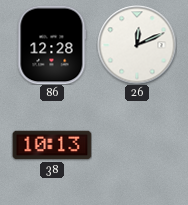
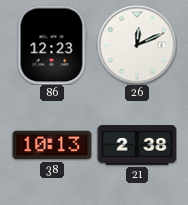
86: 12:28 -> 12:23
21: none -> 2:38
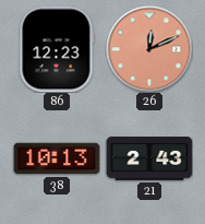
26 dial: white -> salmon
21: 2:38 -> 2:43
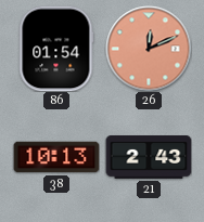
86: 12:23 -> 01:54
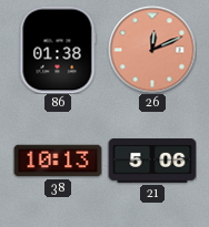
86: 01:54 -> 01:38
21: 2:43 -> 5:06
